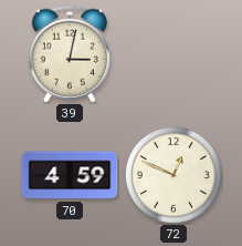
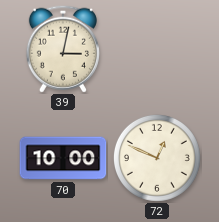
70: 4:59 -> 10:00
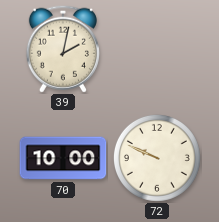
39: 3:02 -> 2:02
72: 12:49 -> 9:49
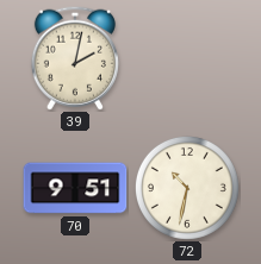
70: 10:00 -> 9:51
72: 9:49 -> 10:32
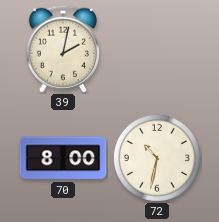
70: 9:51 -> 8:00
